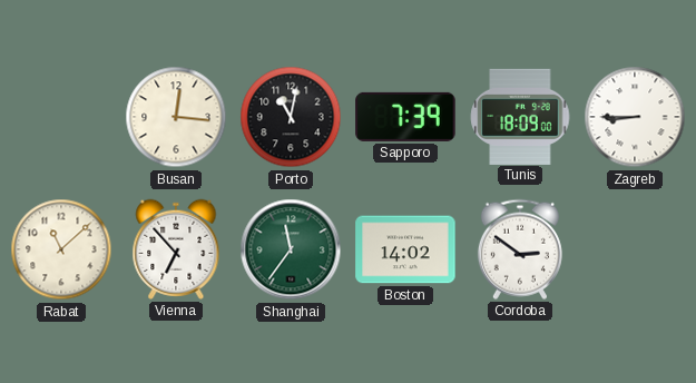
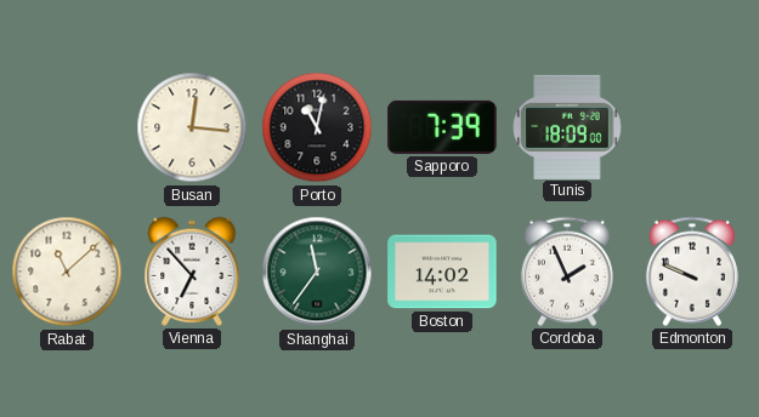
Zagreb: 8:45 -> none
Cordoba: 2:51 -> 1:56
Edmonton: none -> 9:49
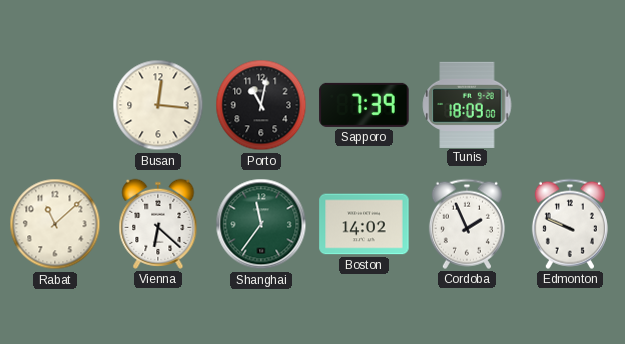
Vienna: 6:53 -> 6:22
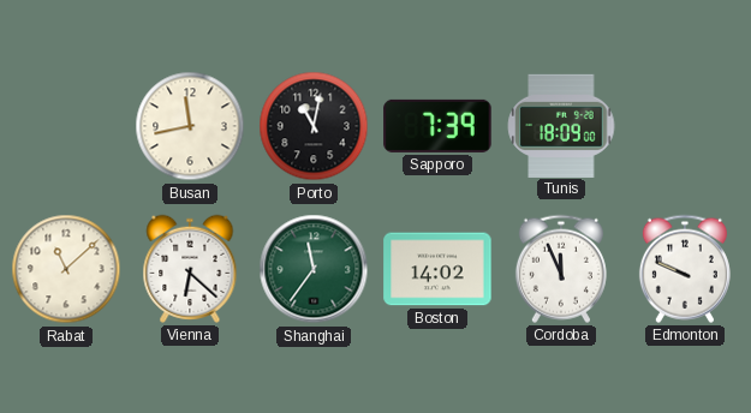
Busan: 12:16 -> 11:43
Cordoba: 1:56 -> 11:56
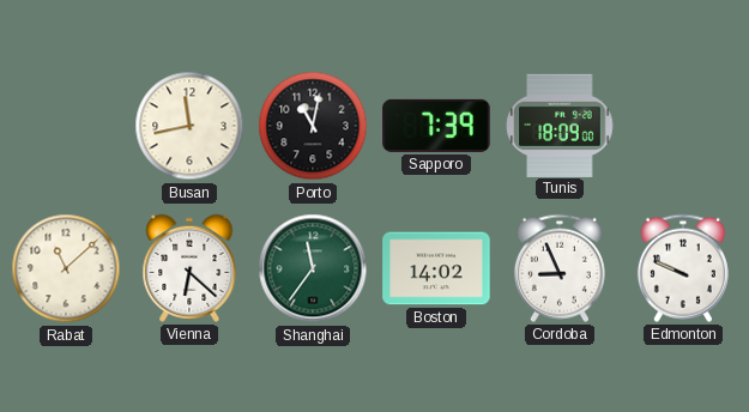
Cordoba: 11:56 -> 8:56
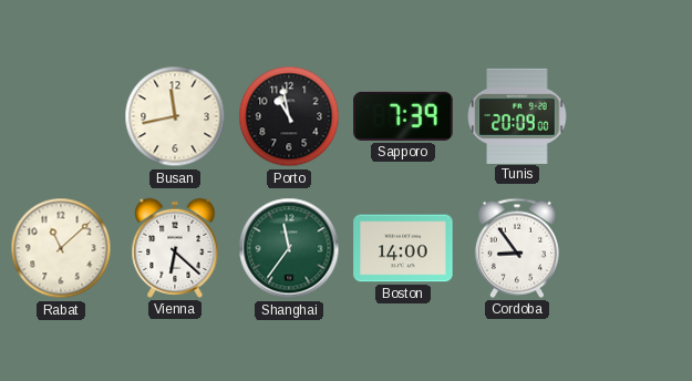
Porto: 11:02 -> 10:58
Tunis: 18:09 -> 20:09
Boston: 14:02 -> 14:00
Cordoba: 8:56 -> 8:54
Edmonton: 9:49 -> none
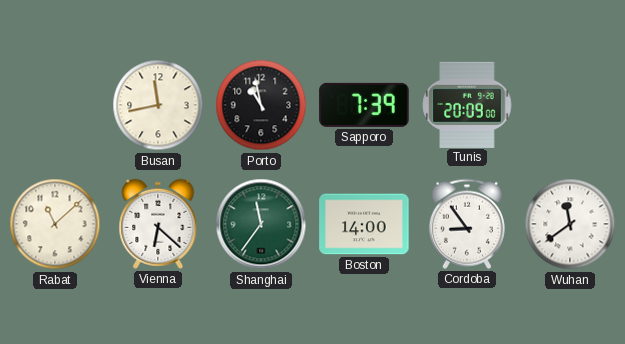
Wuhan: none -> 11:39
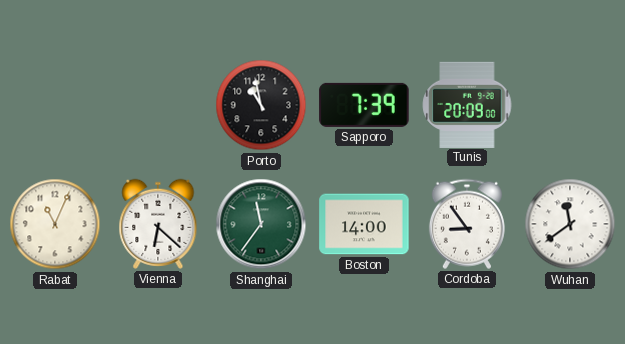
Busan: 11:43 -> none
Rabat: 11:08 -> 11:04
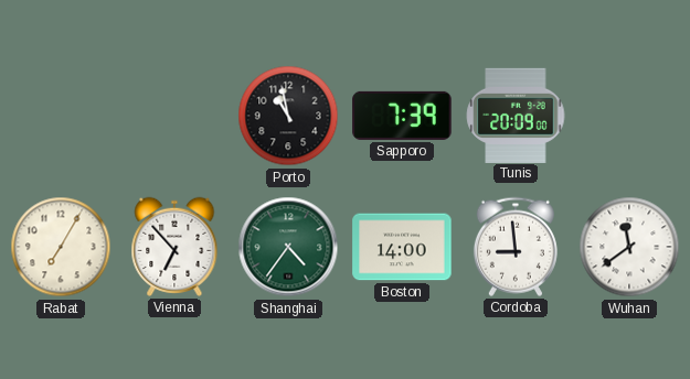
Rabat: 11:04 -> 7:05
Vienna: 6:22 -> 6:53
Shanghai: 11:36 -> 4:36
Cordoba: 8:54 -> 8:59
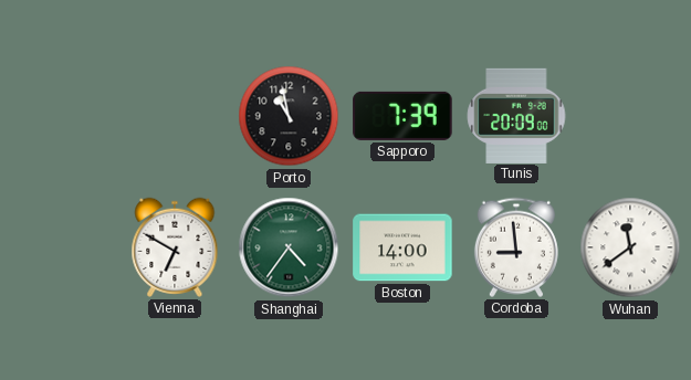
Rabat: 7:05 -> none
Vienna: 6:53 -> 6:50
